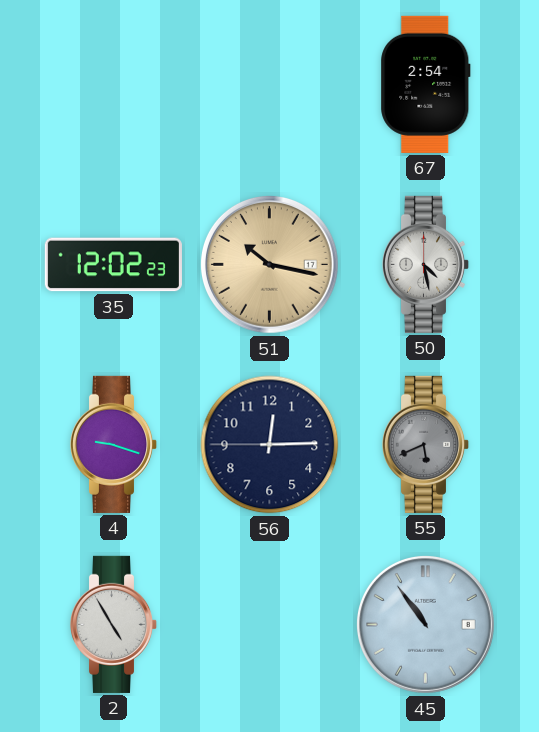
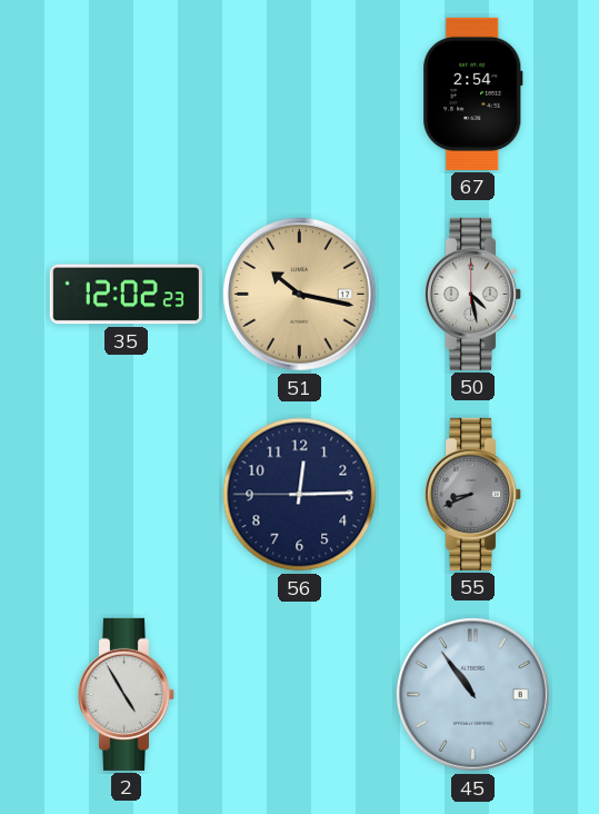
4: 9:18 -> none
55: 5:41 -> 8:41
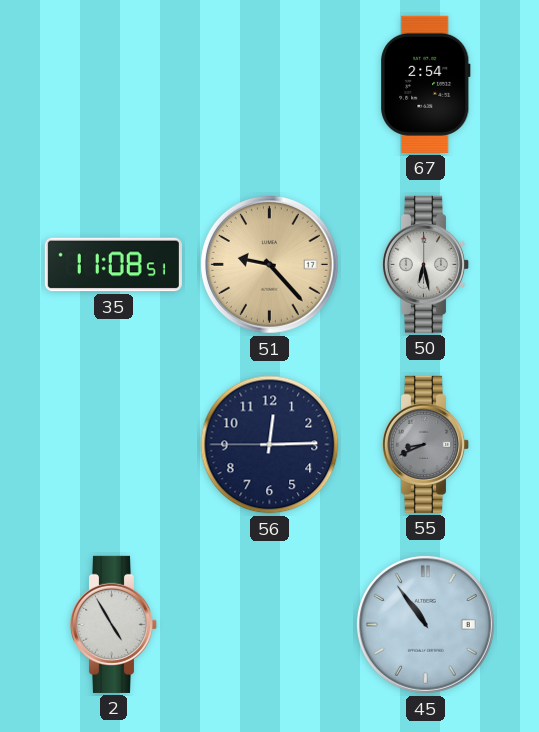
35: 12:02 -> 11:08
51: 10:17 -> 9:23
50: 4:28 -> 6:28
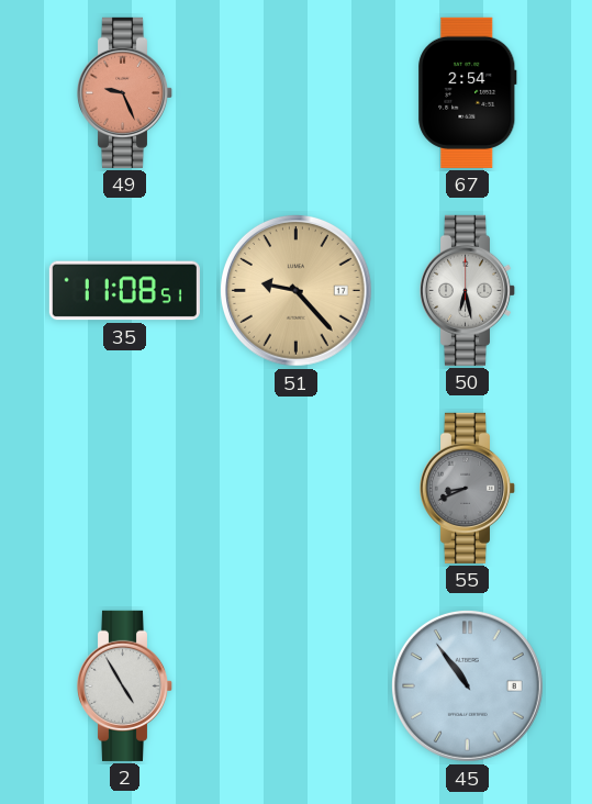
49: none -> 9:26
56: 12:14 -> none
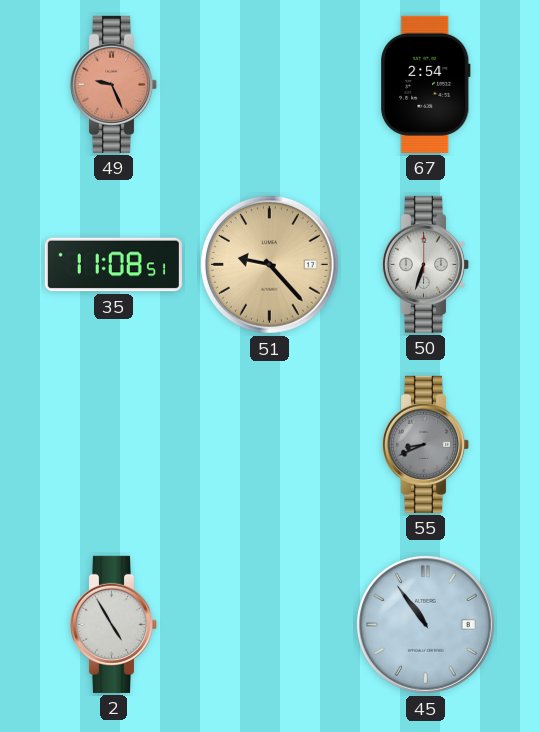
50: 6:28 -> 6:33
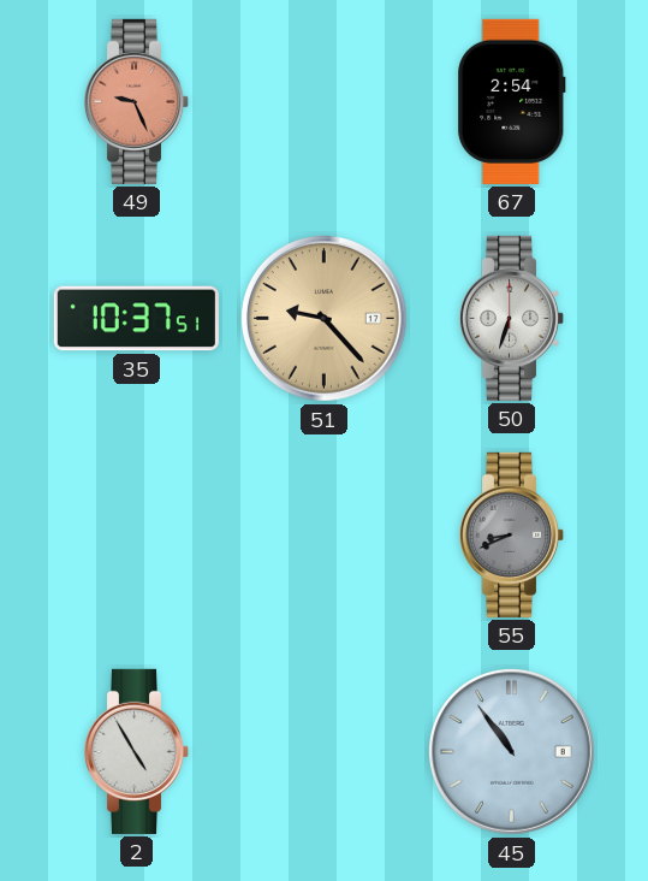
35: 11:08 -> 10:37
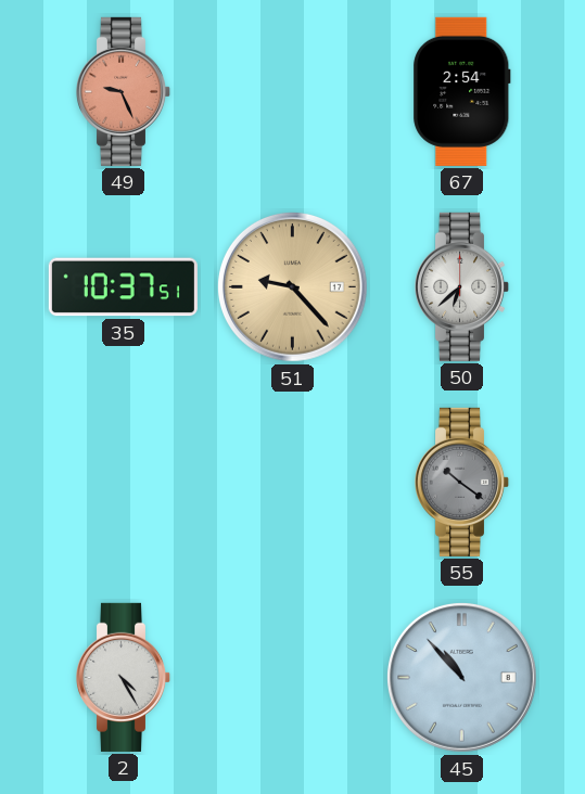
50: 6:33 -> 6:38
55: 8:41 -> 10:21
2: 4:55 -> 4:25
45: 10:54 -> 10:53
